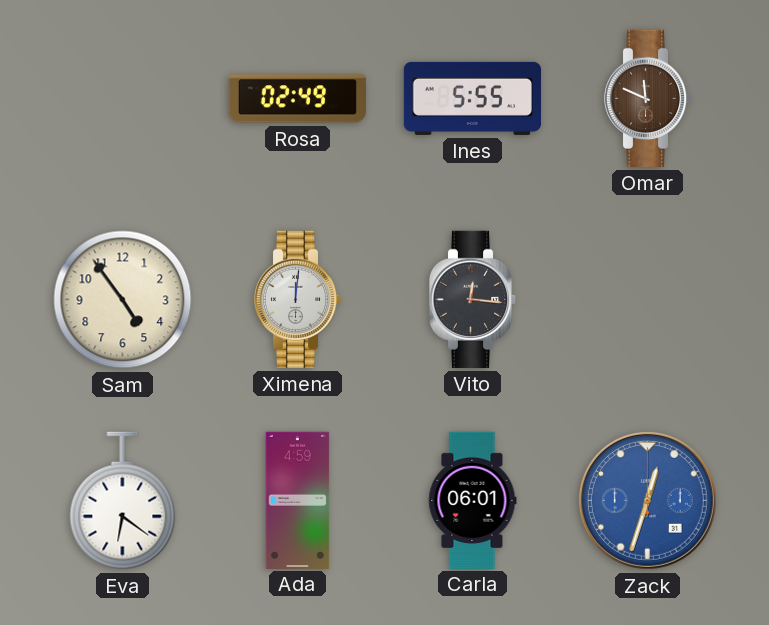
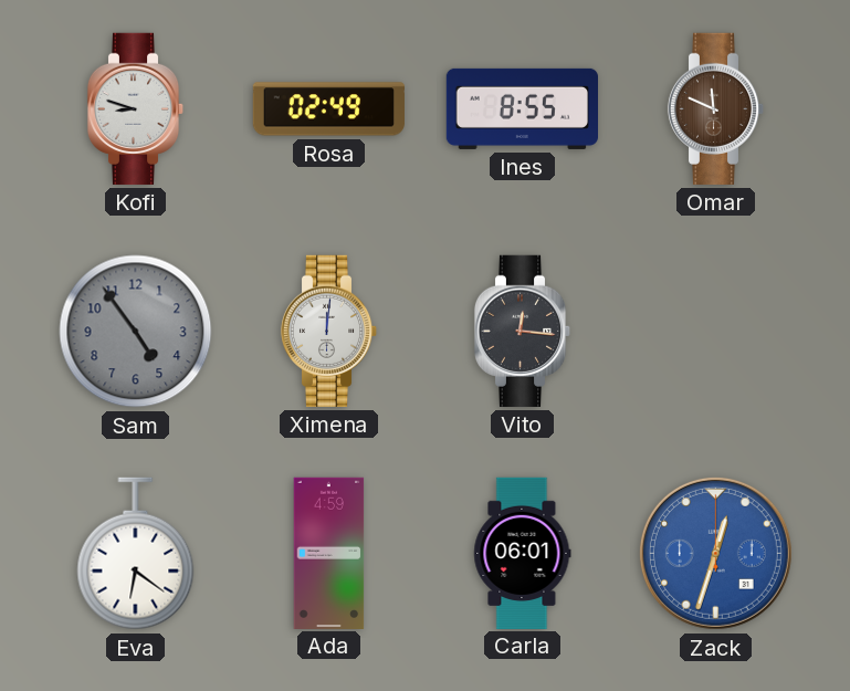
Kofi: none -> 8:48
Ines: 5:55 -> 8:55
Sam dial: cream -> grey
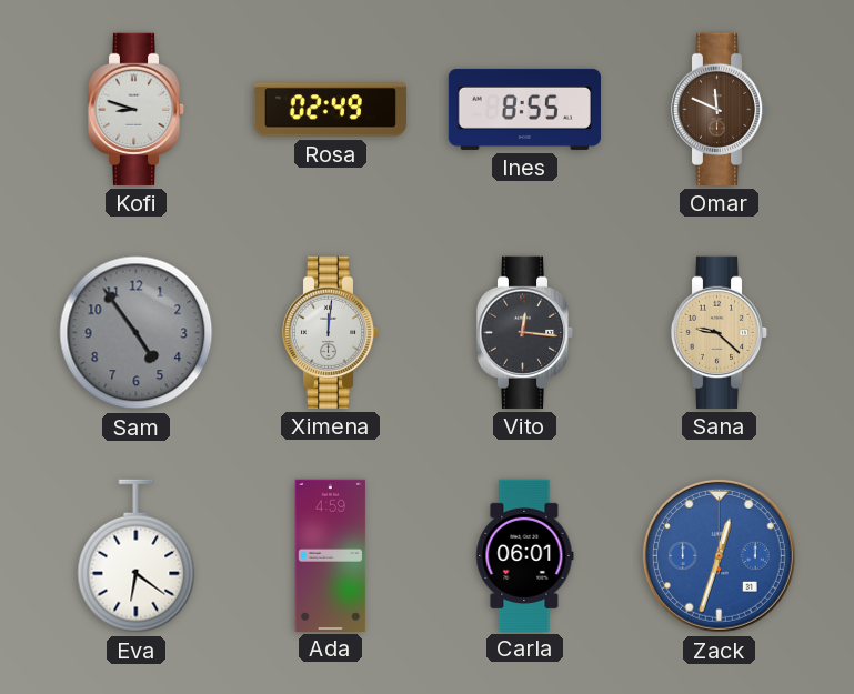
Sana: none -> 9:22
